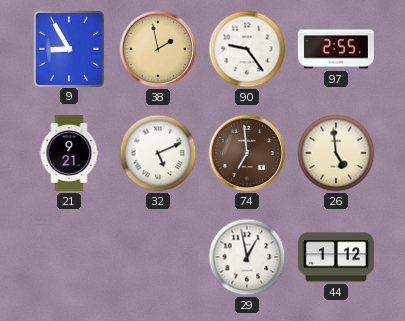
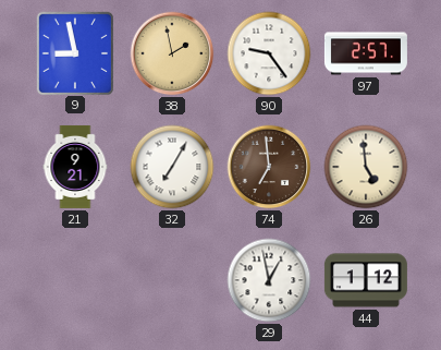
9: 8:55 -> 8:58
97: 2:55 -> 2:57
32: 5:11 -> 7:05
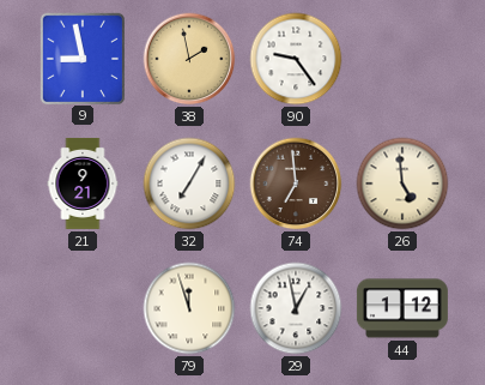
97: 2:57 -> none
79: none -> 11:57
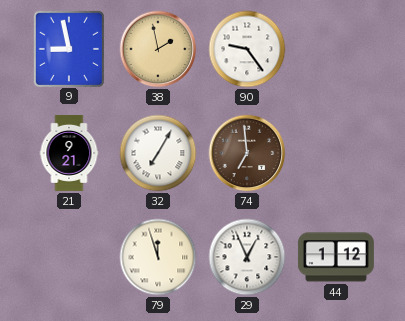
26: 4:59 -> none
29: 12:58 -> 12:56
